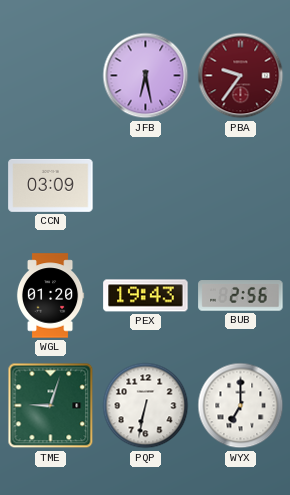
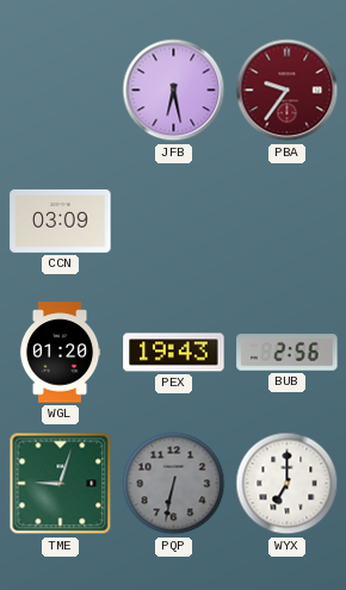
PQP dial: white -> grey
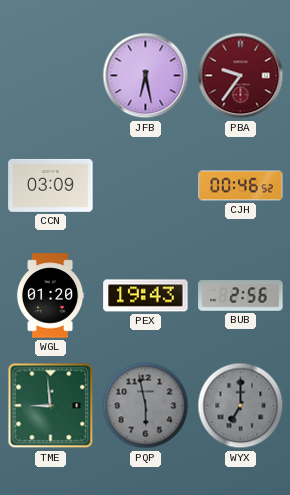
CJH: none -> 00:46
TME: 9:03 -> 8:59
PQP: 6:32 -> 5:58
WYX dial: white -> grey
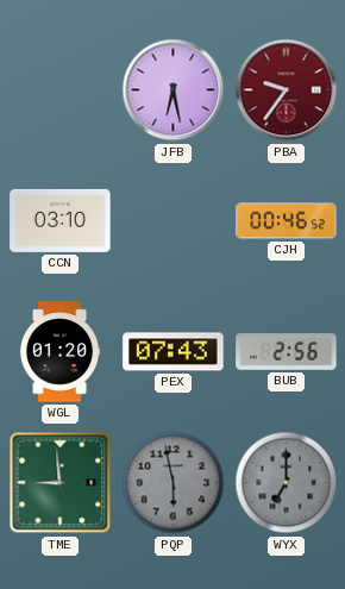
CCN: 03:09 -> 03:10
PEX: 19:43 -> 07:43
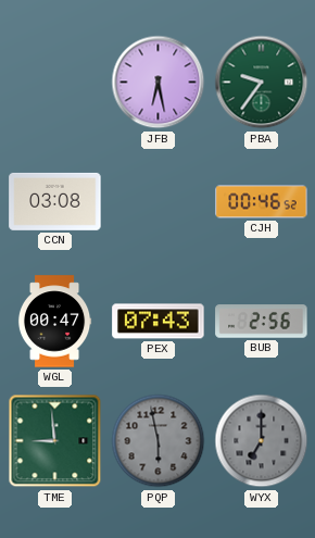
PBA dial: burgundy -> green
CCN: 03:10 -> 03:08
WGL: 01:20 -> 00:47
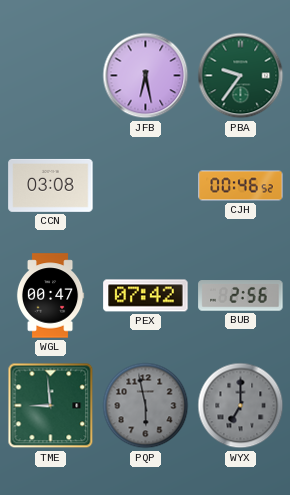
PEX: 07:43 -> 07:42
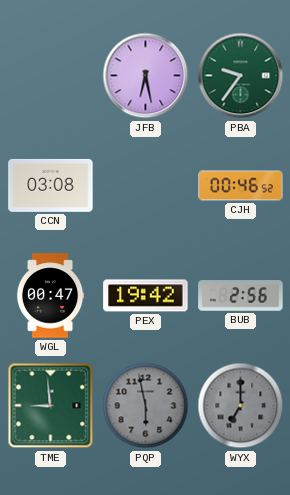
PEX: 07:42 -> 19:42
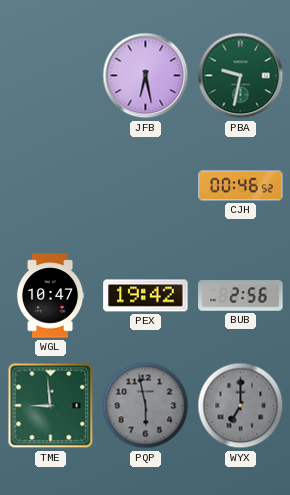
PBA: 9:36 -> 9:32
CCN: 03:08 -> none
WGL: 00:47 -> 10:47
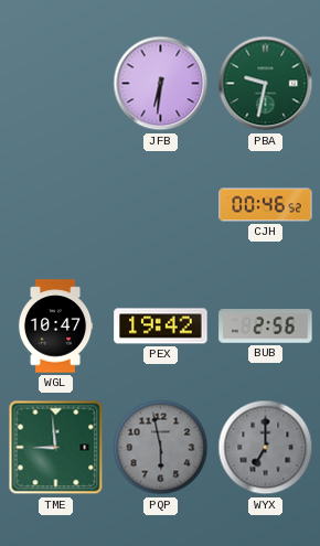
JFB: 6:28 -> 6:31
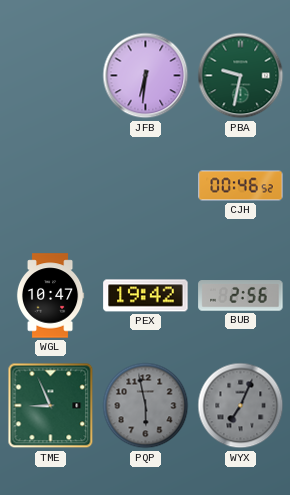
TME: 8:59 -> 8:56
WYX: 7:00 -> 7:04
